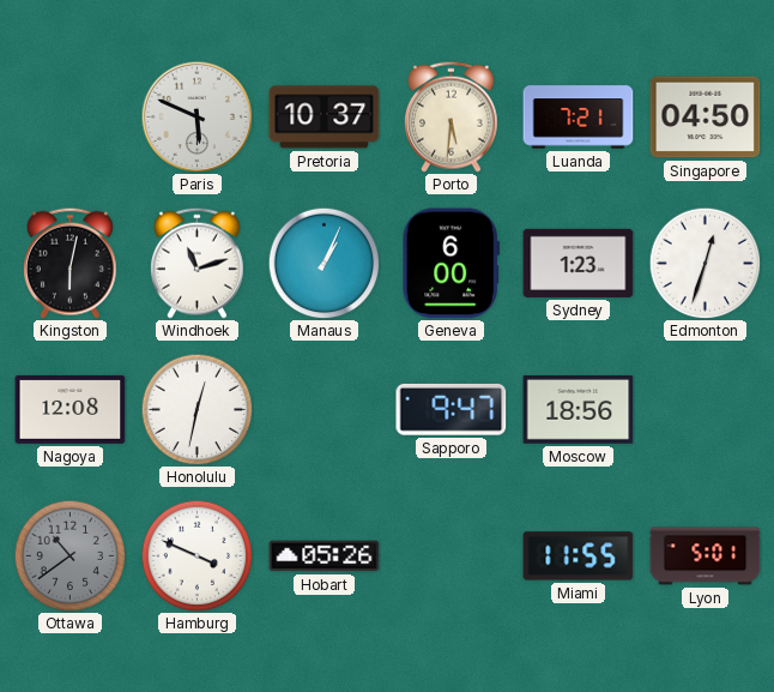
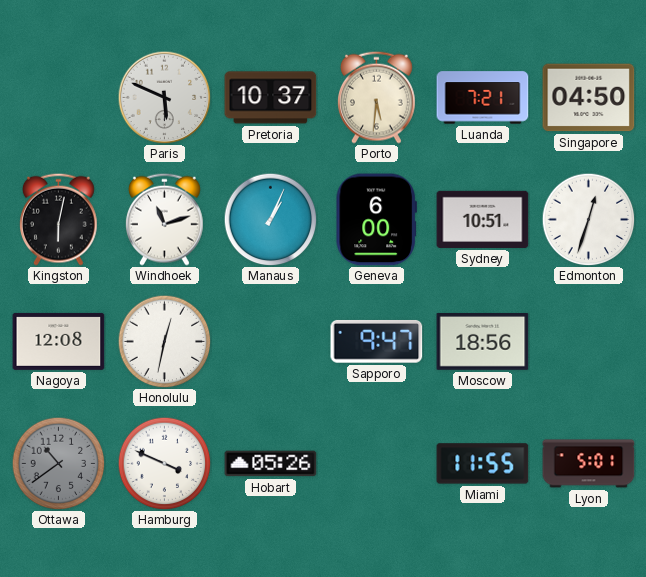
Sydney: 1:23 -> 10:51
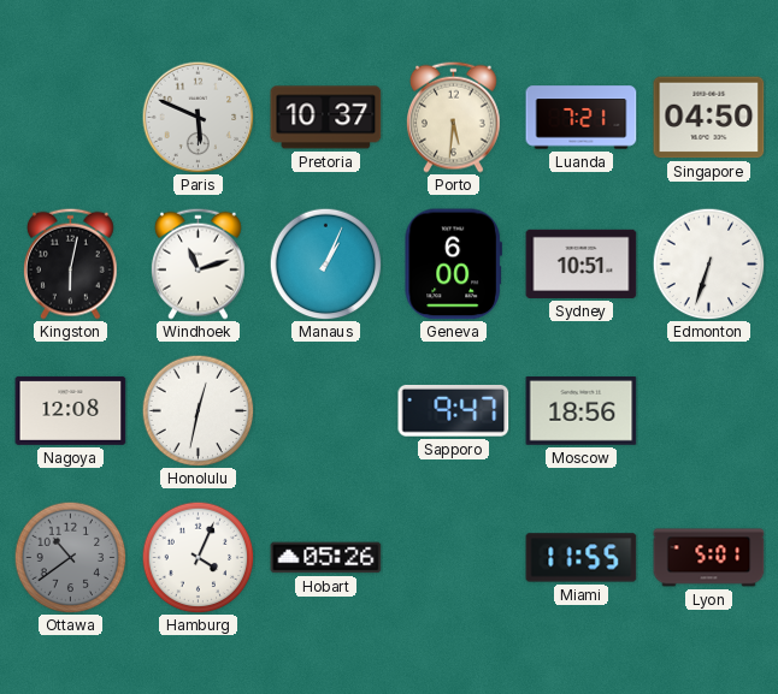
Edmonton: 12:33 -> 6:33
Hamburg: 3:49 -> 4:04
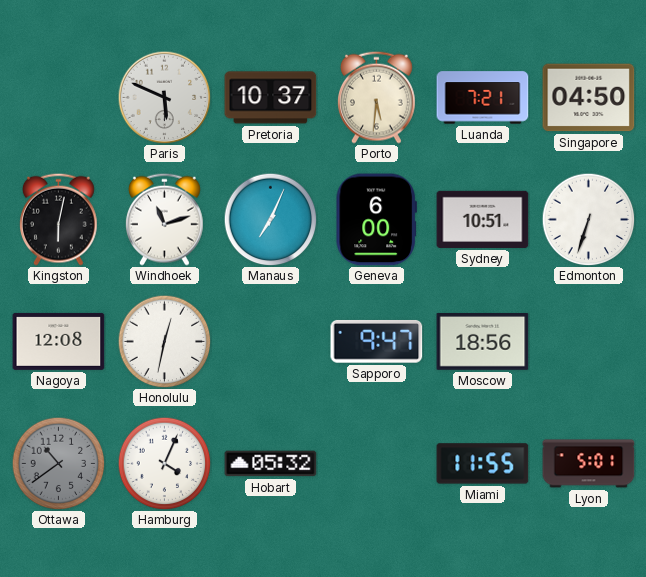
Manaus: 1:04 -> 7:04
Hobart: 05:26 -> 05:32
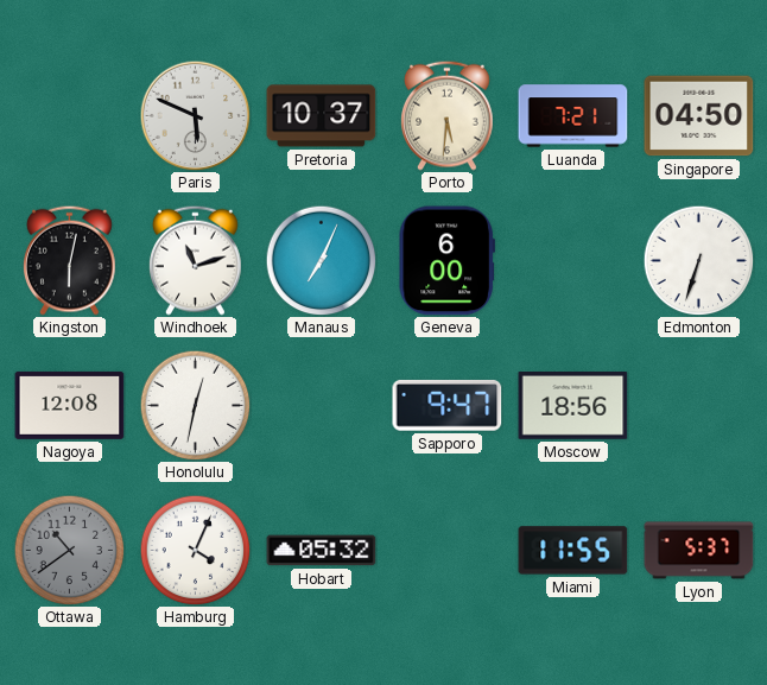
Sydney: 10:51 -> none
Lyon: 5:01 -> 5:37
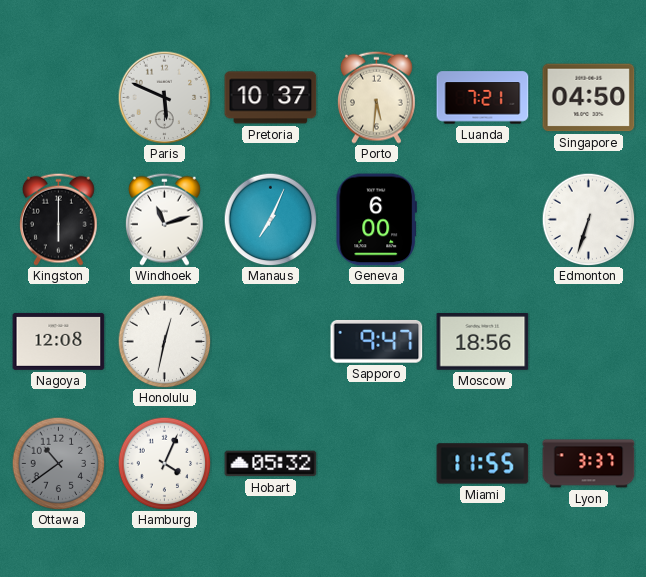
Kingston: 6:02 -> 6:00
Lyon: 5:37 -> 3:37
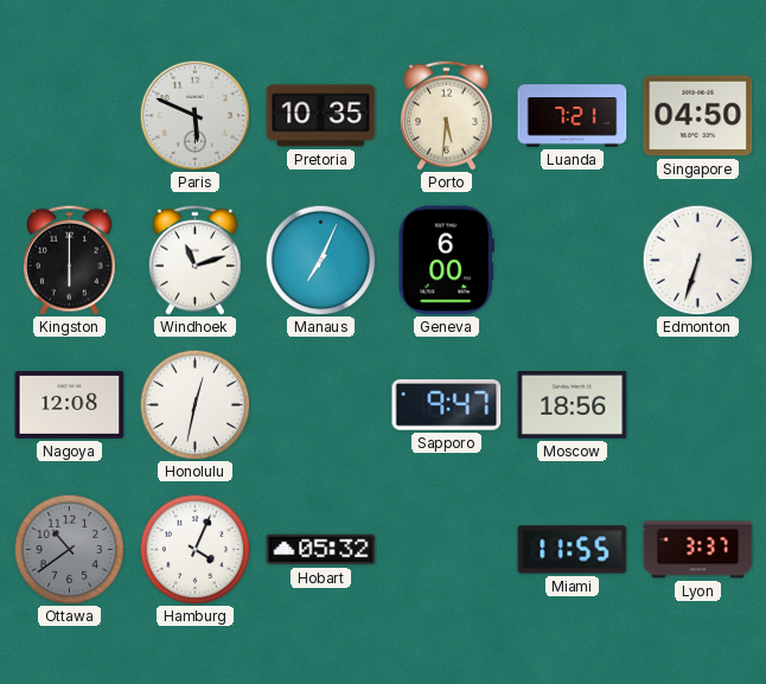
Pretoria: 10:37 -> 10:35
